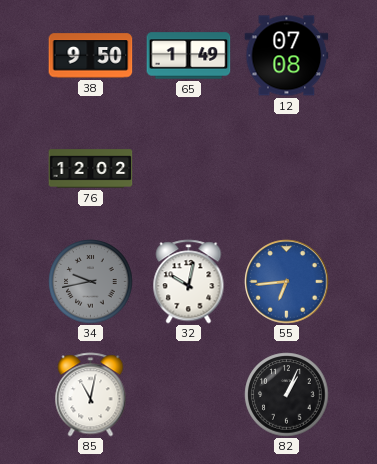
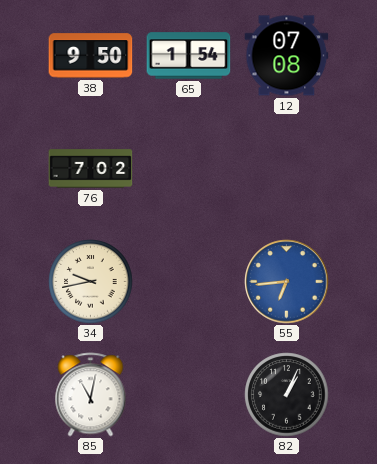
65: 1:49 -> 1:54
76: 12:02 -> 7:02
34 dial: grey -> cream
32: 10:02 -> none
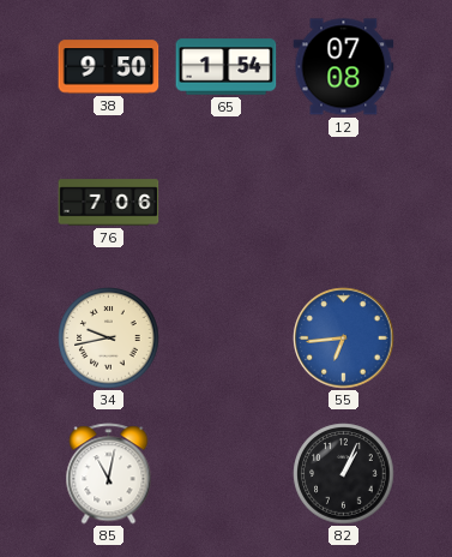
76: 7:02 -> 7:06
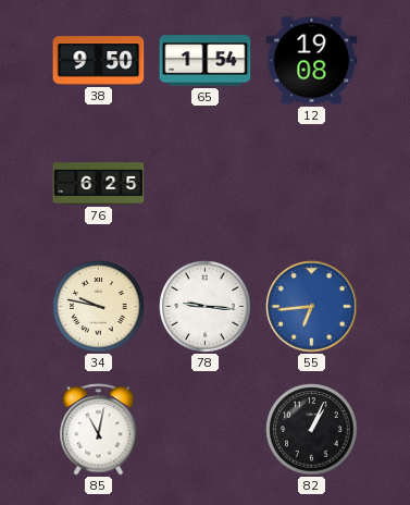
12: 07:08 -> 19:08
76: 7:06 -> 6:25
34: 9:43 -> 9:47
78: none -> 9:16
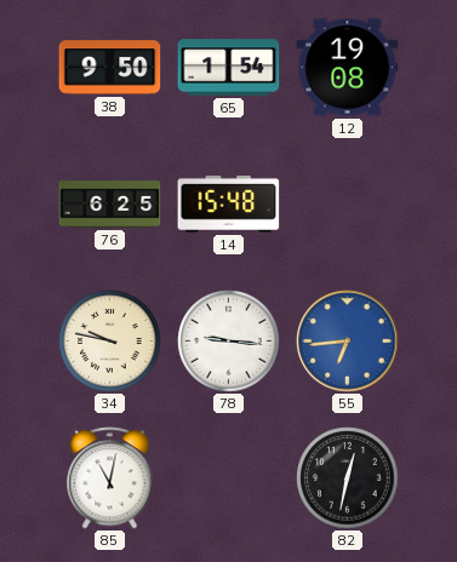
14: none -> 15:48
82: 1:04 -> 12:32
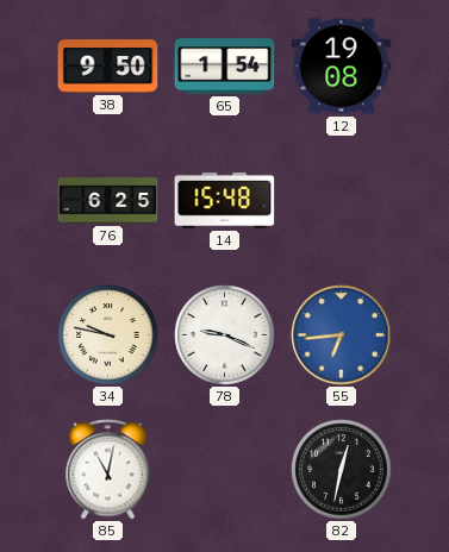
78: 9:16 -> 9:19
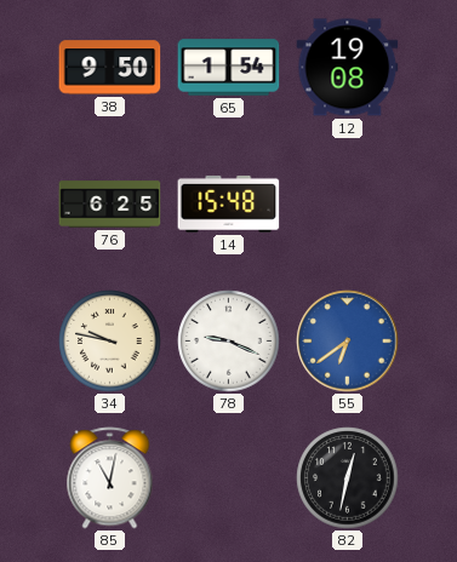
55: 6:44 -> 6:39
